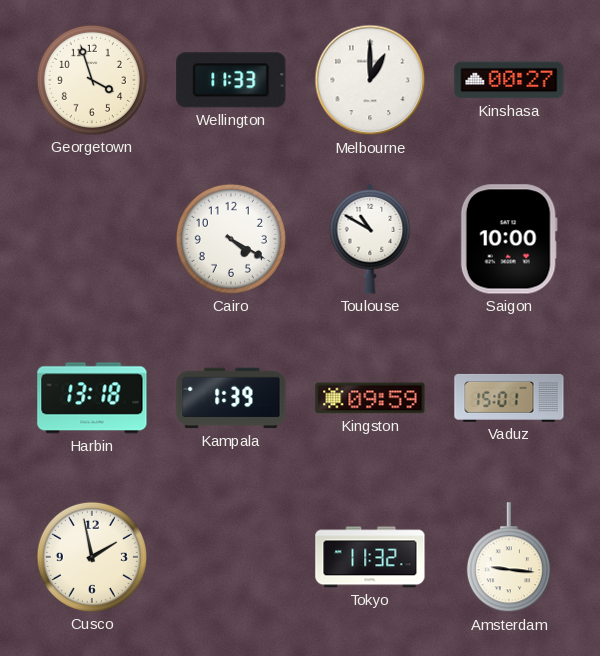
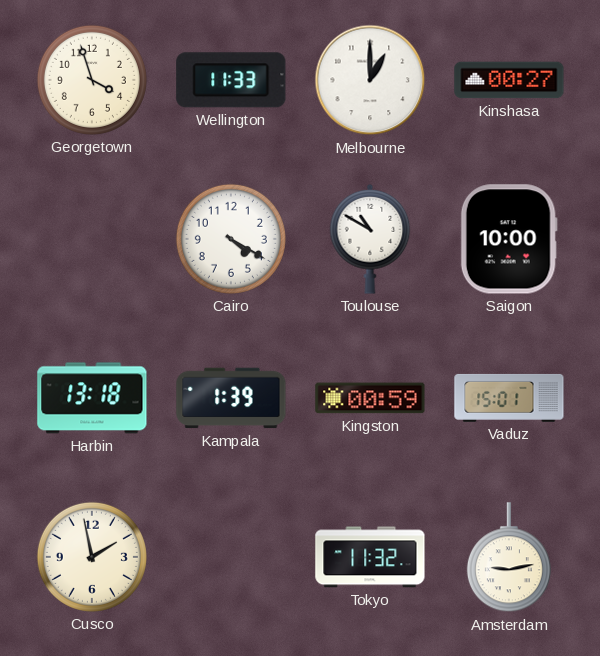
Kingston: 09:59 -> 00:59
Amsterdam: 9:16 -> 9:13
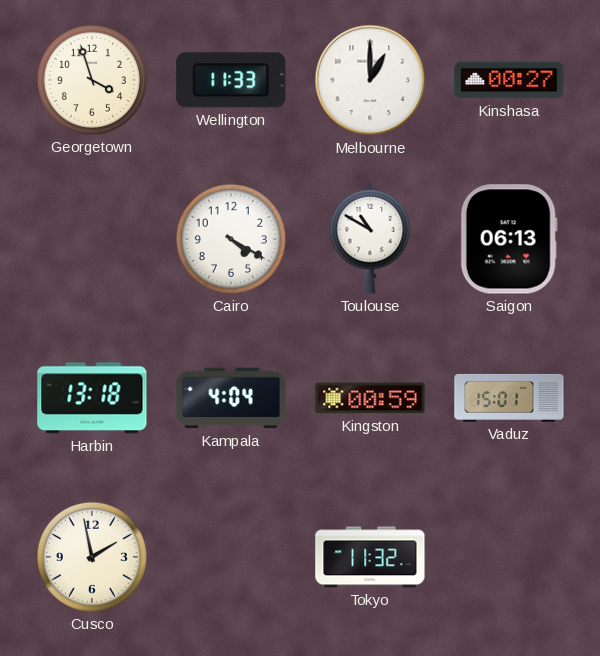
Saigon: 10:00 -> 06:13
Kampala: 1:39 -> 4:04
Amsterdam: 9:13 -> none
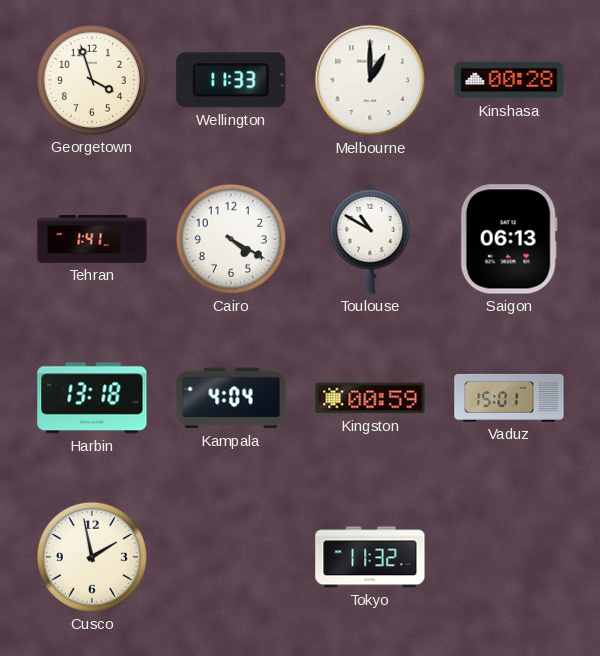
Kinshasa: 00:27 -> 00:28
Tehran: none -> 1:41
